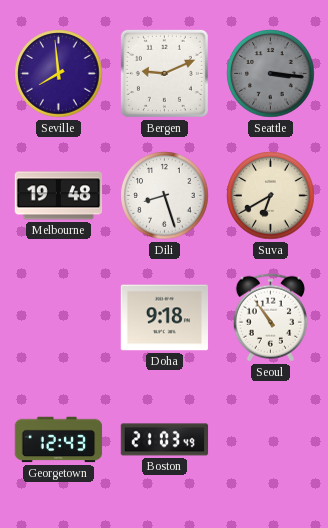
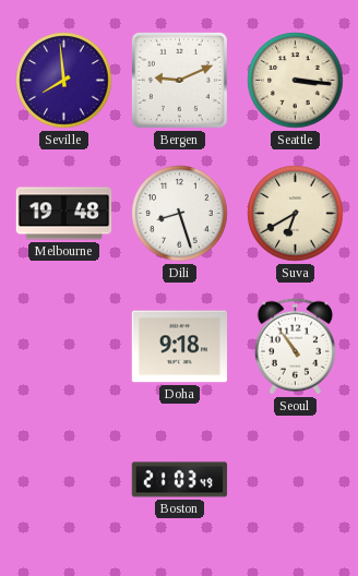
Seattle dial: grey -> cream
Georgetown: 12:43 -> none
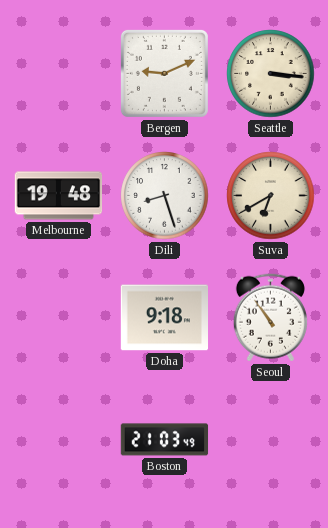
Seville: 7:59 -> none
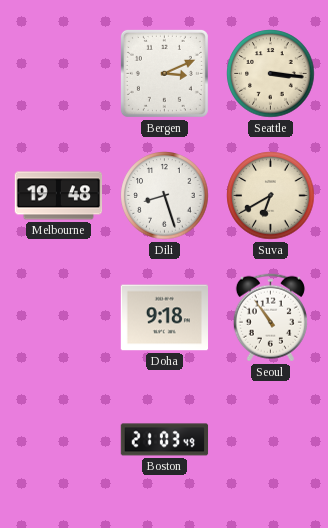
Bergen: 9:11 -> 3:11
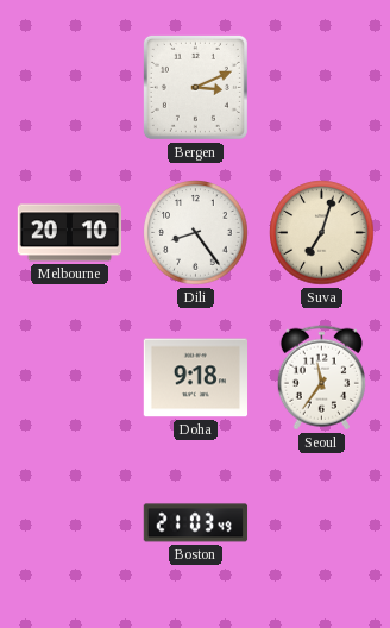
Seattle: 3:16 -> none
Melbourne: 19:48 -> 20:10
Dili: 8:27 -> 8:24
Suva: 6:40 -> 7:03
Seoul: 10:54 -> 11:36
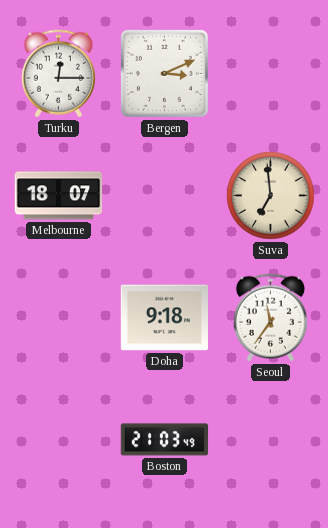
Turku: none -> 12:15
Melbourne: 20:10 -> 18:07
Dili: 8:24 -> none
Suva: 7:03 -> 6:59
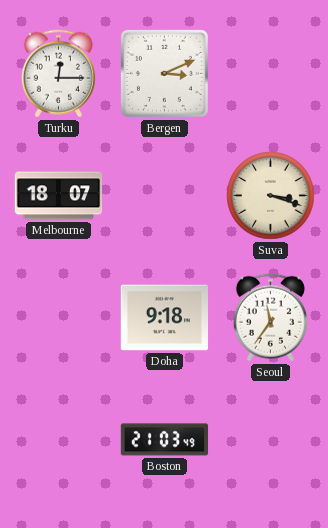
Suva: 6:59 -> 3:18
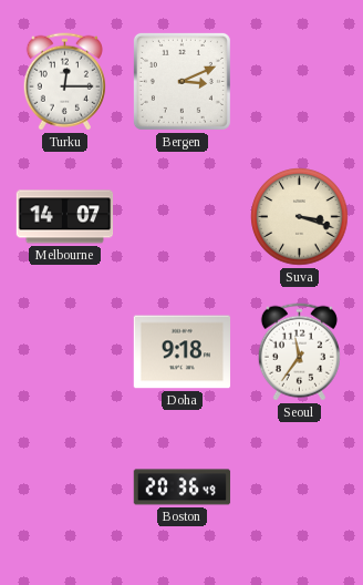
Melbourne: 18:07 -> 14:07
Boston: 21:03 -> 20:36
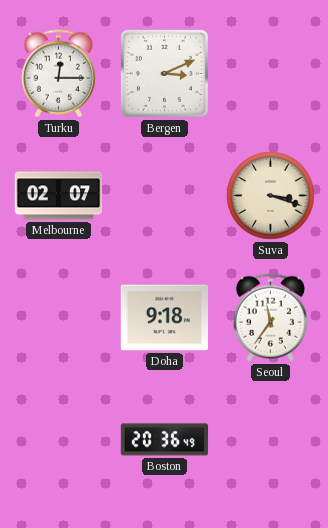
Melbourne: 14:07 -> 02:07
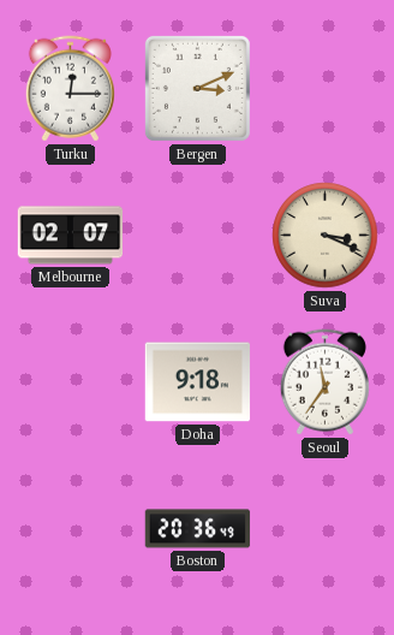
Suva: 3:18 -> 3:19
